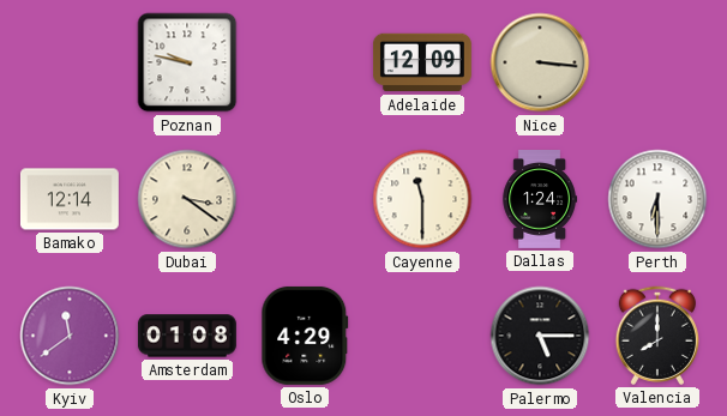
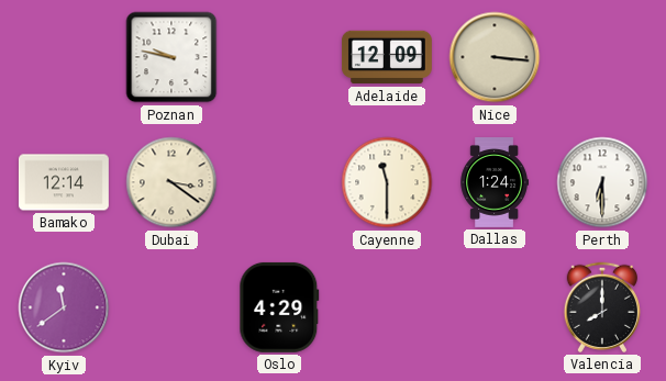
Amsterdam: 01:08 -> none
Palermo: 5:15 -> none
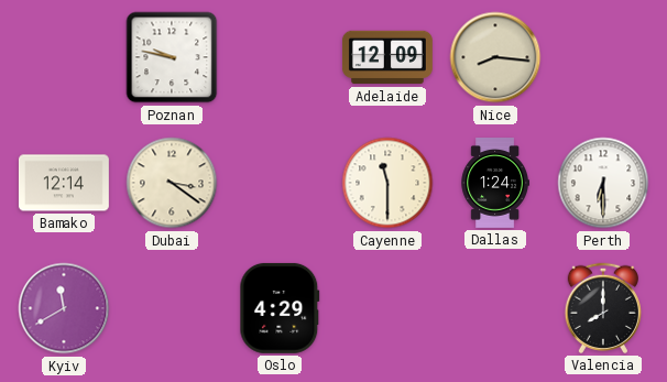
Nice: 3:16 -> 8:16
Kyiv: 11:39 -> 11:40
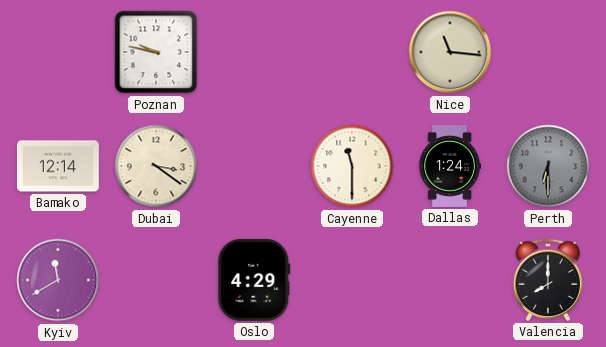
Adelaide: 12:09 -> none
Nice: 8:16 -> 11:16
Perth dial: white -> grey
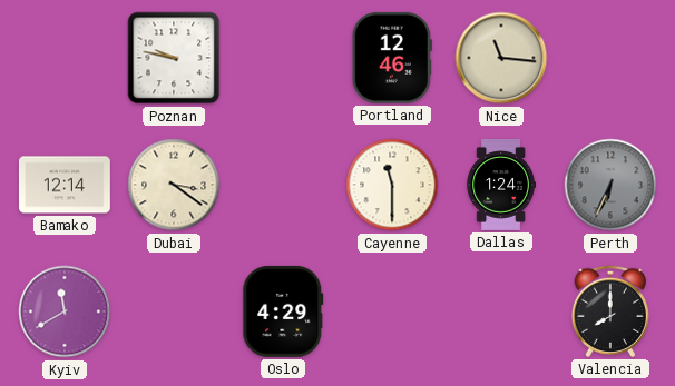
Portland: none -> 12:46
Perth: 6:30 -> 6:34
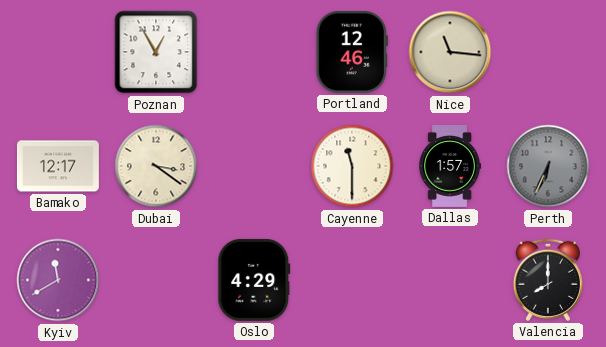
Poznan: 9:47 -> 12:55
Bamako: 12:14 -> 12:17
Dallas: 1:24 -> 1:57
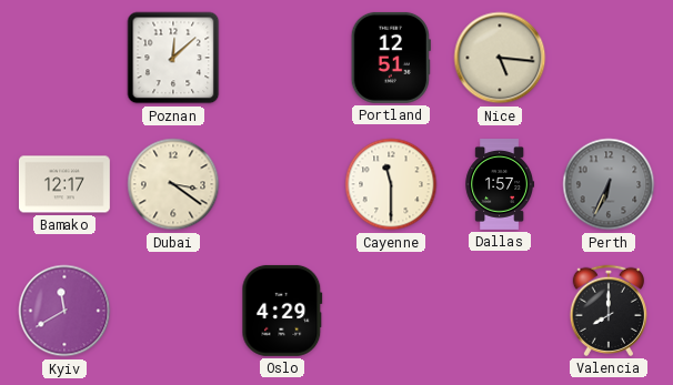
Poznan: 12:55 -> 12:08
Portland: 12:46 -> 12:51
Nice: 11:16 -> 5:16
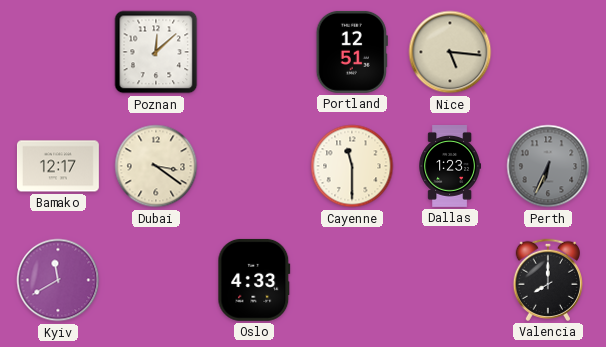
Dallas: 1:57 -> 1:23
Oslo: 4:29 -> 4:33
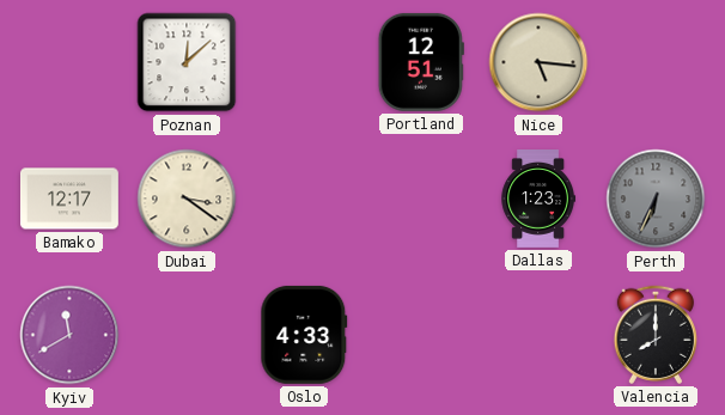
Cayenne: 11:30 -> none
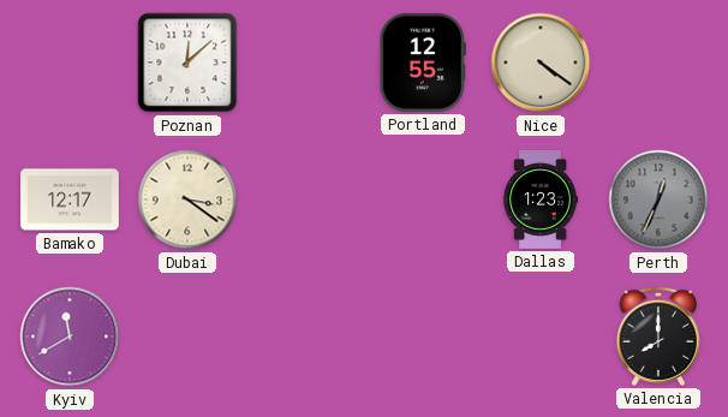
Portland: 12:51 -> 12:55
Nice: 5:16 -> 4:21
Perth: 6:34 -> 12:34
Oslo: 4:33 -> none
